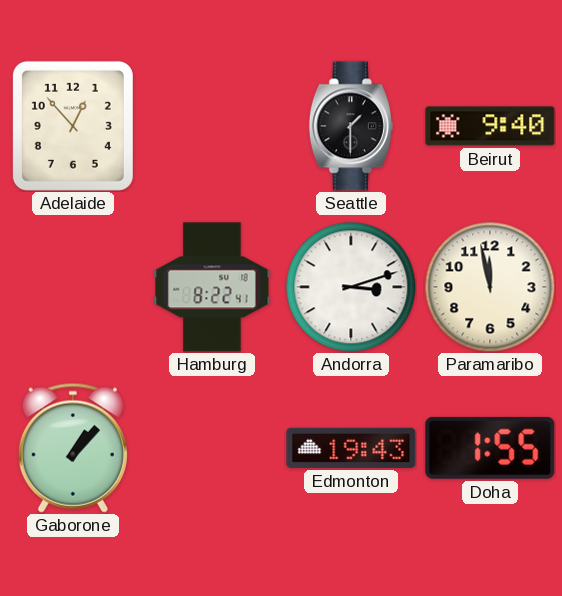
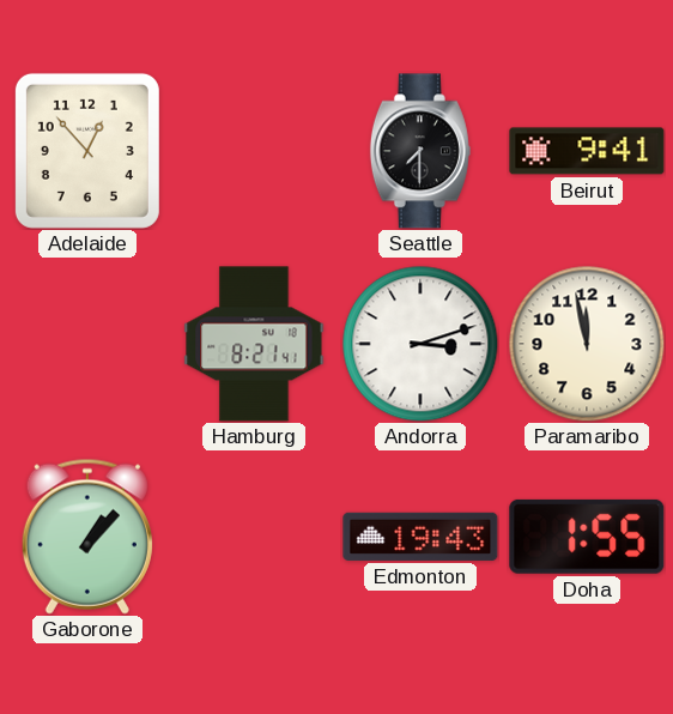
Seattle: 1:30 -> 7:30
Beirut: 9:40 -> 9:41
Hamburg: 8:22 -> 8:21
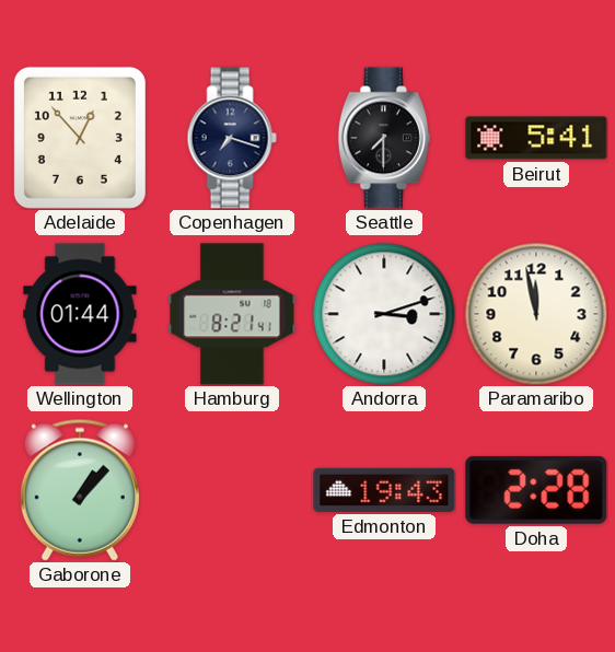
Copenhagen: none -> 7:18
Beirut: 9:41 -> 5:41
Wellington: none -> 01:44
Doha: 1:55 -> 2:28
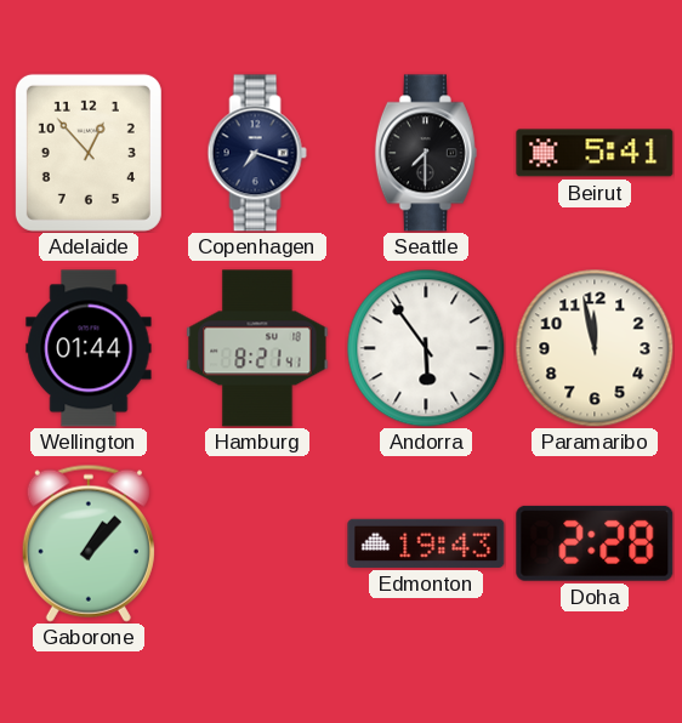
Andorra: 3:12 -> 5:54
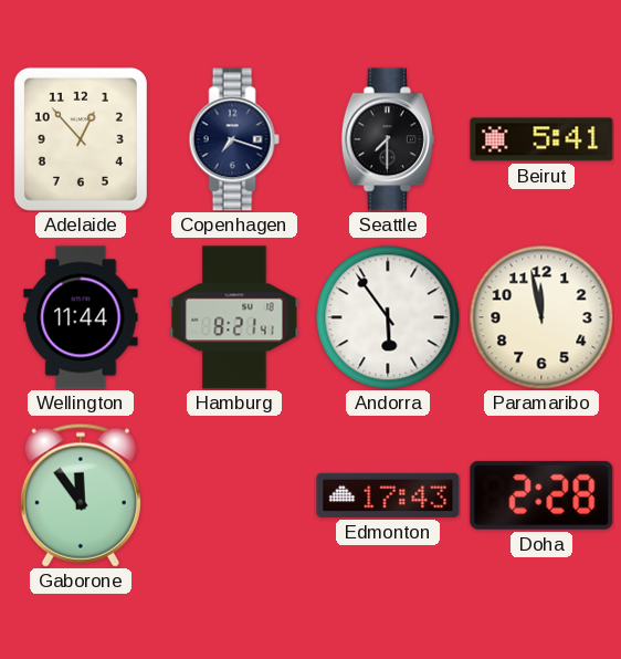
Wellington: 01:44 -> 11:44
Gaborone: 1:07 -> 11:54
Edmonton: 19:43 -> 17:43
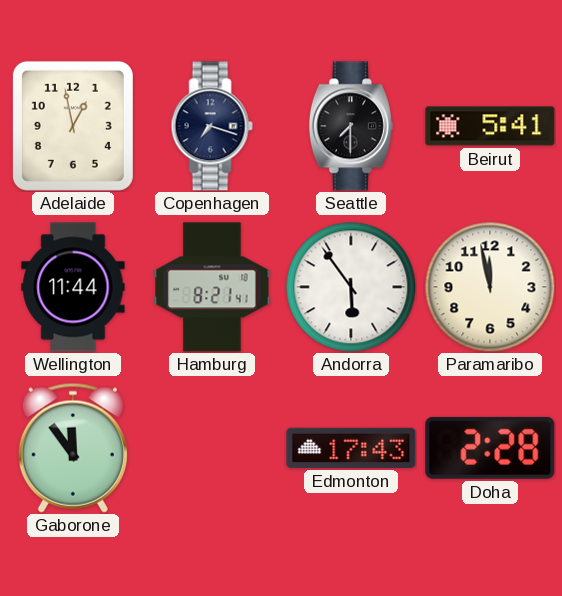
Adelaide: 12:53 -> 12:58
